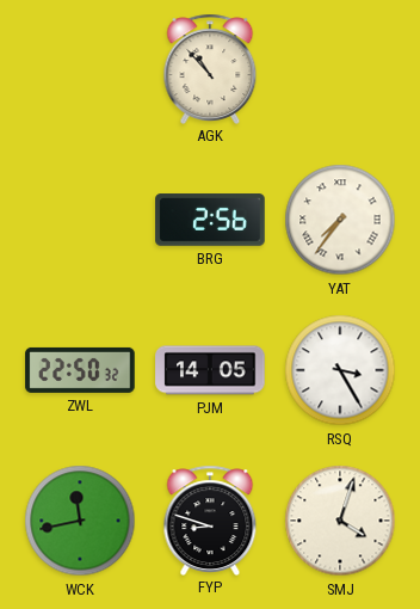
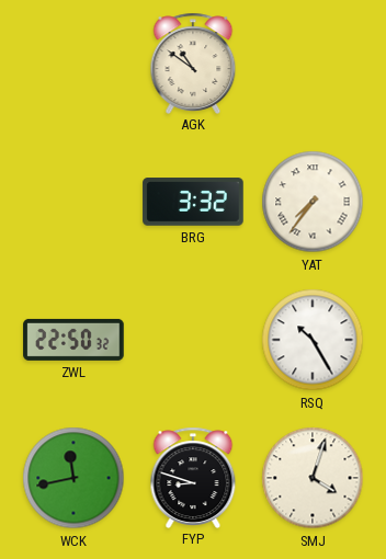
AGK: 10:53 -> 10:51
BRG: 2:56 -> 3:32
PJM: 14:05 -> none
RSQ: 3:25 -> 10:25
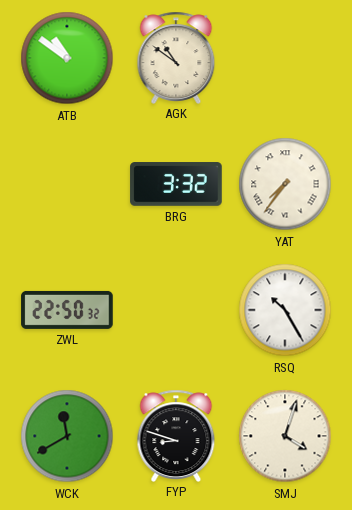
ATB: none -> 10:51
WCK: 11:43 -> 11:40
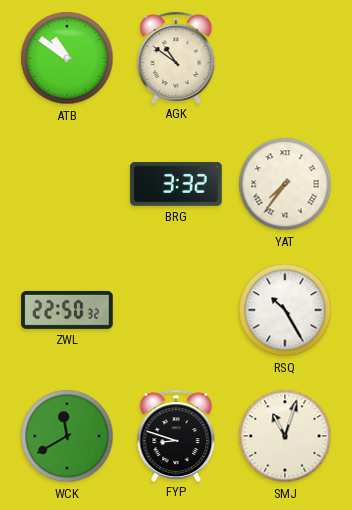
SMJ: 4:03 -> 11:03
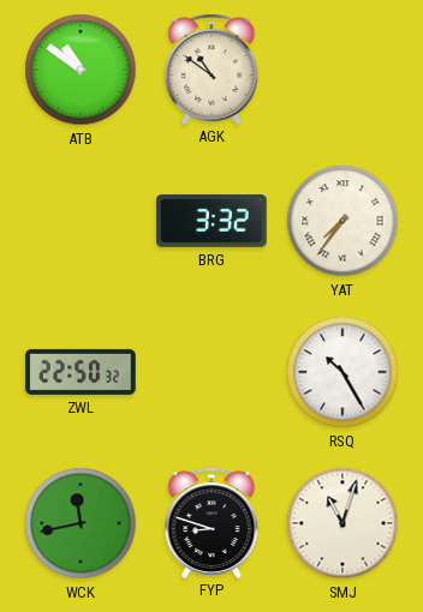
WCK: 11:40 -> 11:43
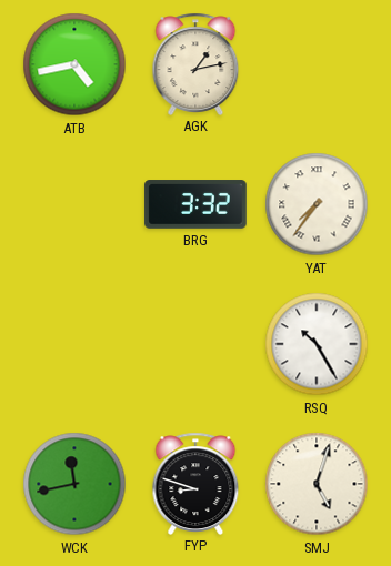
ATB: 10:51 -> 4:43
AGK: 10:51 -> 1:13
ZWL: 22:50 -> none
SMJ: 11:03 -> 5:03
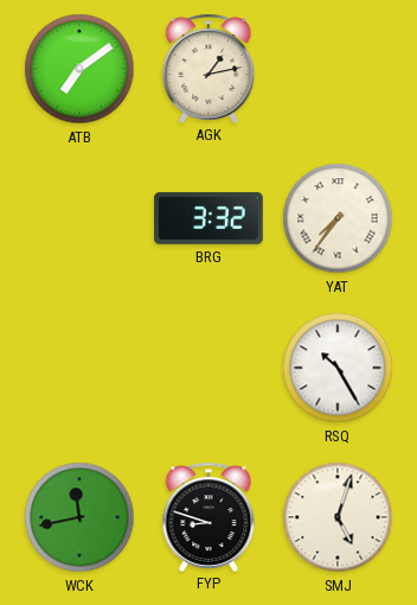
ATB: 4:43 -> 7:09
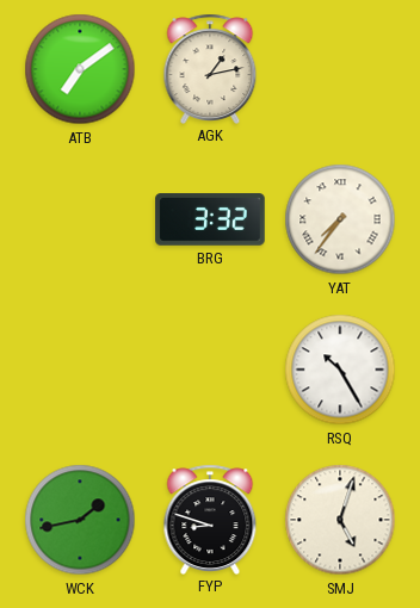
WCK: 11:43 -> 1:43
